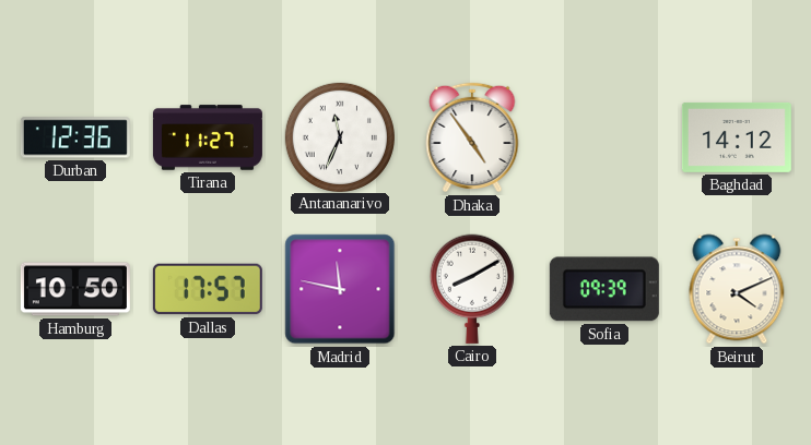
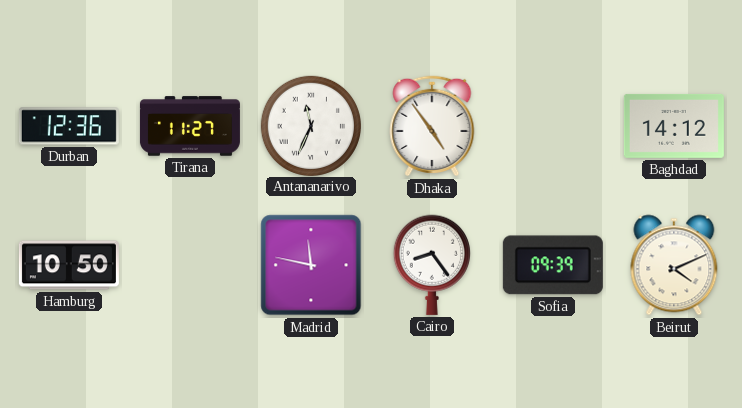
Dallas: 17:57 -> none
Cairo: 8:10 -> 8:24
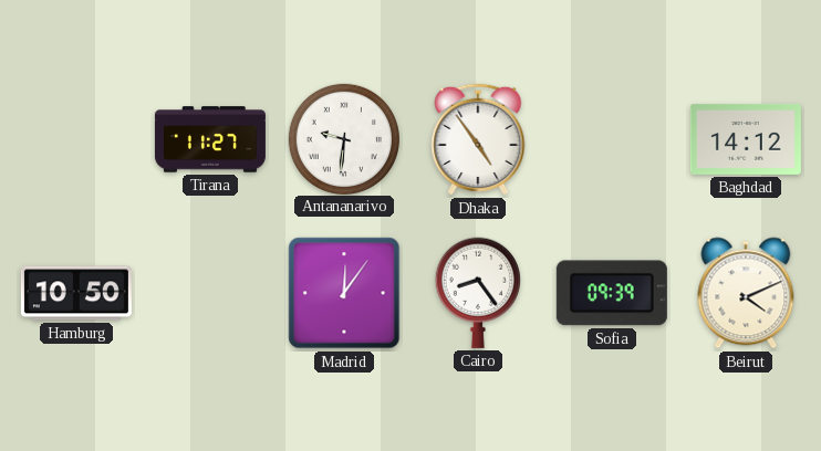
Durban: 12:36 -> none
Antananarivo: 11:34 -> 9:31
Madrid: 11:47 -> 12:06
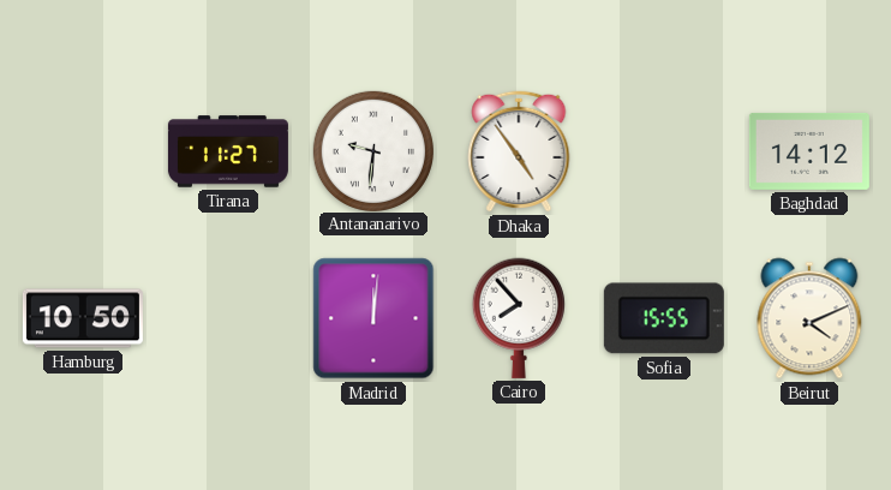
Madrid: 12:06 -> 12:01
Cairo: 8:24 -> 7:53
Sofia: 09:39 -> 15:55
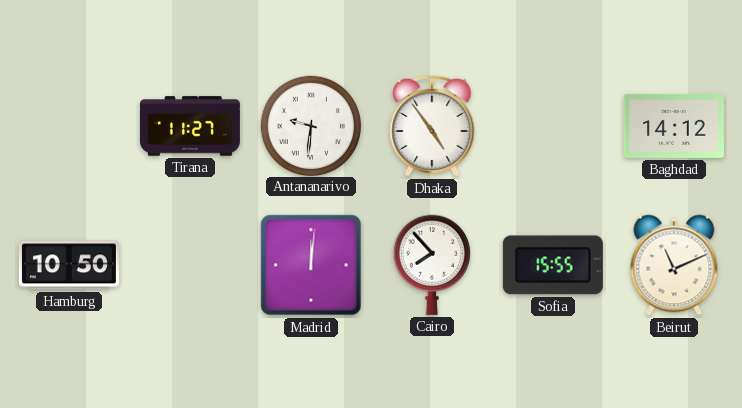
Beirut: 4:11 -> 11:11
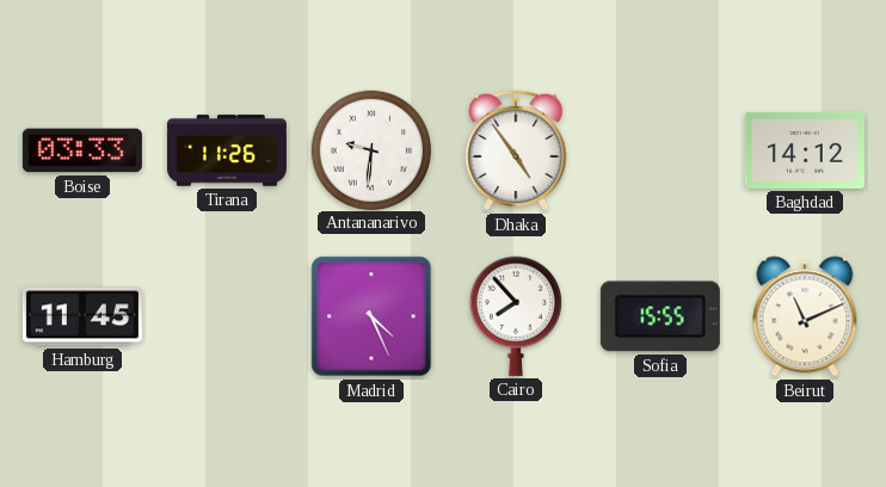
Boise: none -> 03:33
Tirana: 11:27 -> 11:26
Hamburg: 10:50 -> 11:45
Madrid: 12:01 -> 4:26
